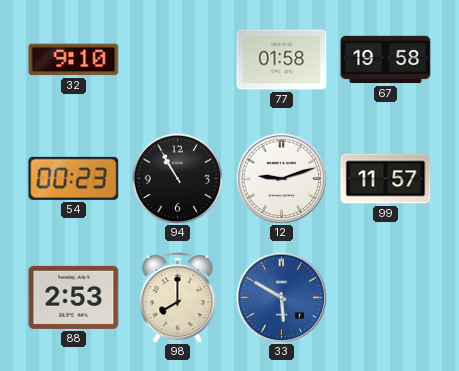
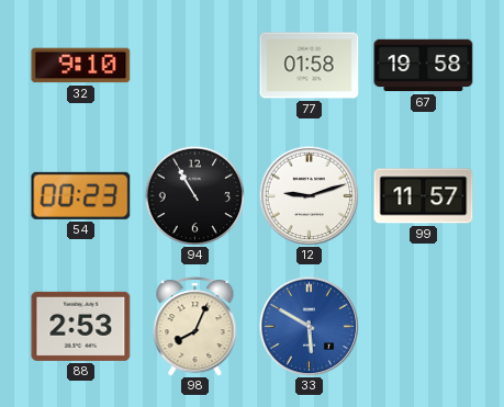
98: 8:00 -> 8:04
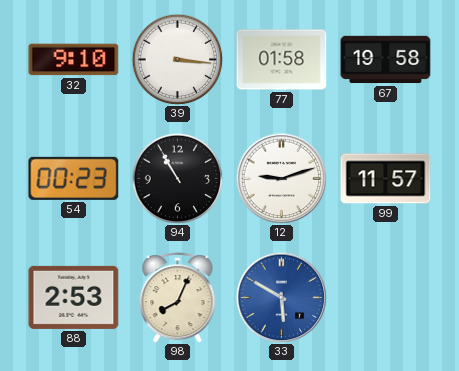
39: none -> 3:16
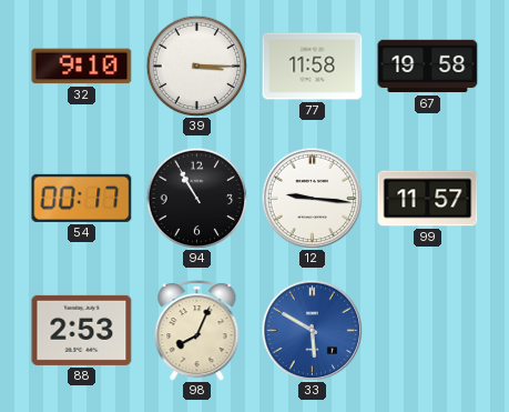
39: 3:16 -> 3:15
77: 01:58 -> 11:58
54: 00:23 -> 00:17
12: 9:12 -> 9:16
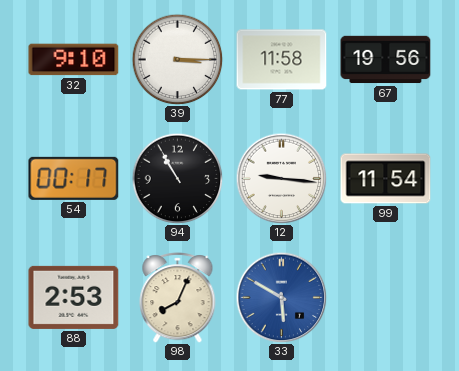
67: 19:58 -> 19:56
99: 11:57 -> 11:54
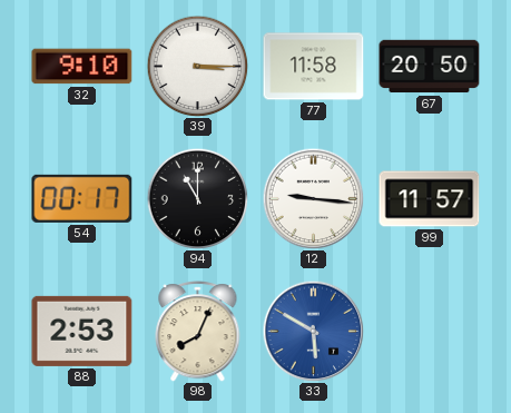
67: 19:56 -> 20:50
94: 10:55 -> 11:00
99: 11:54 -> 11:57
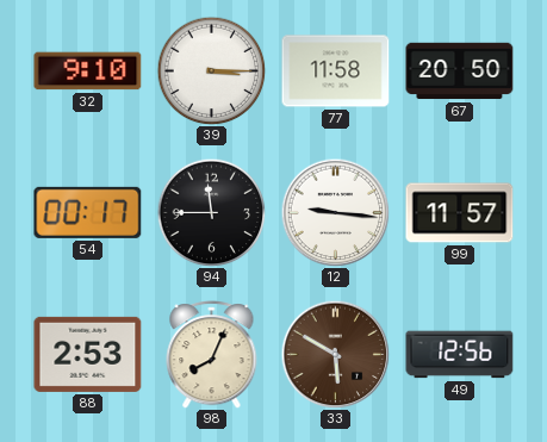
94: 11:00 -> 11:45
33 dial: blue -> brown
49: none -> 12:56
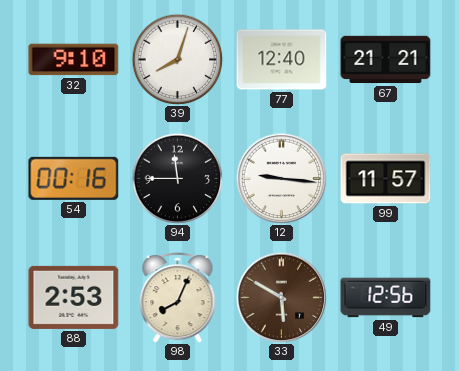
39: 3:15 -> 8:03
77: 11:58 -> 12:40
67: 20:50 -> 21:21
54: 00:17 -> 00:16
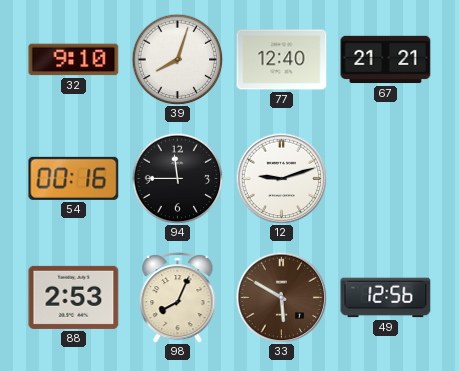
12: 9:16 -> 9:12
99: 11:57 -> none
